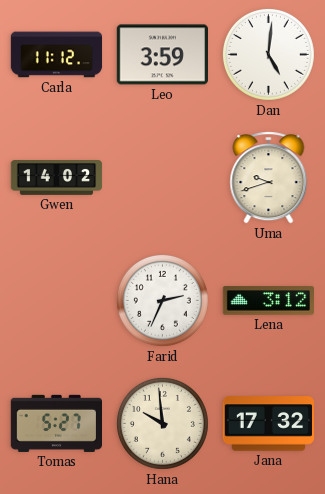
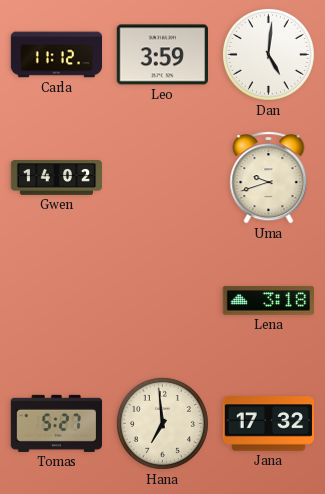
Farid: 2:34 -> none
Lena: 3:12 -> 3:18
Hana: 9:59 -> 6:59
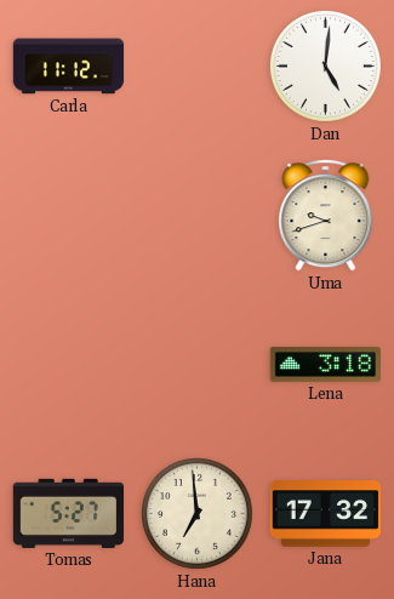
Leo: 3:59 -> none
Gwen: 14:02 -> none
